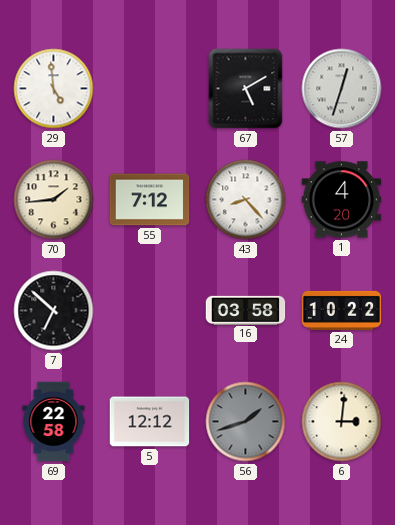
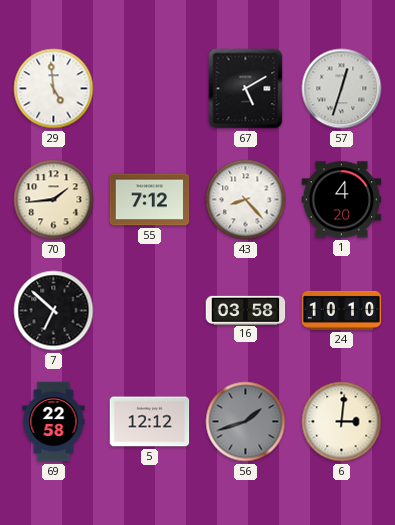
24: 10:22 -> 10:10
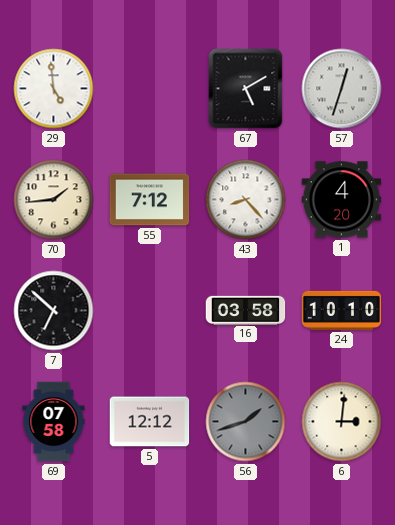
69: 22:58 -> 07:58
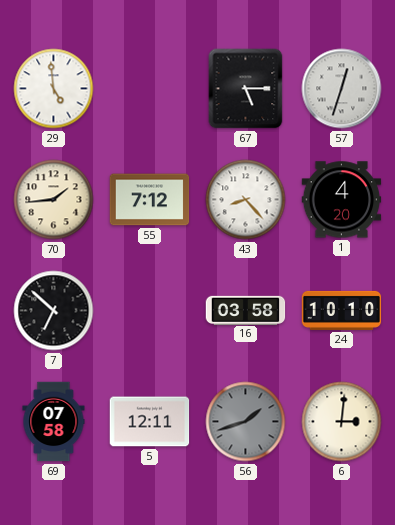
67: 5:10 -> 5:15
5: 12:12 -> 12:11
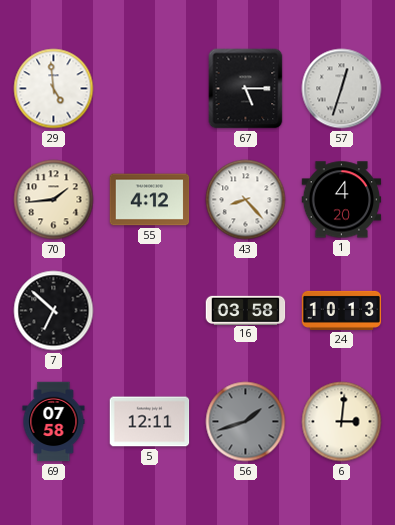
55: 7:12 -> 4:12
24: 10:10 -> 10:13
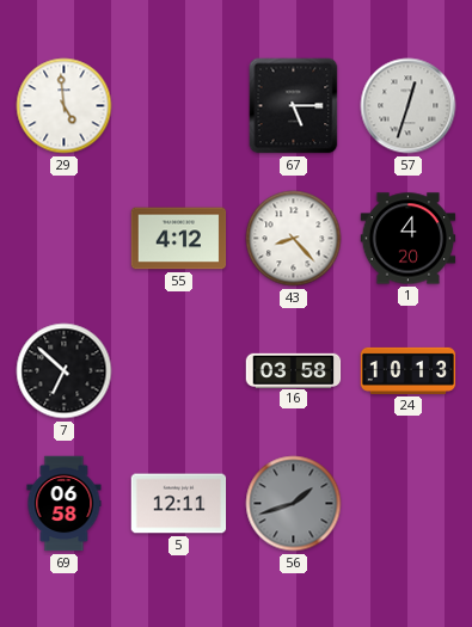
70: 1:44 -> none
69: 07:58 -> 06:58
6: 3:01 -> none
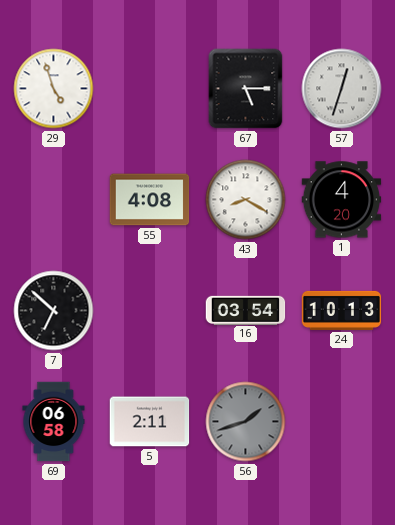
29: 4:59 -> 4:57
55: 4:12 -> 4:08
43: 8:23 -> 8:20
16: 03:58 -> 03:54
5: 12:11 -> 2:11
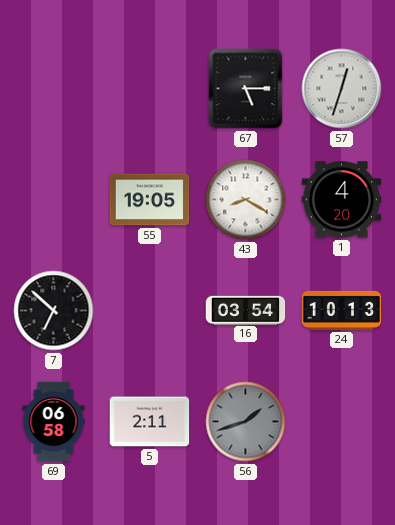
29: 4:57 -> none
55: 4:08 -> 19:05
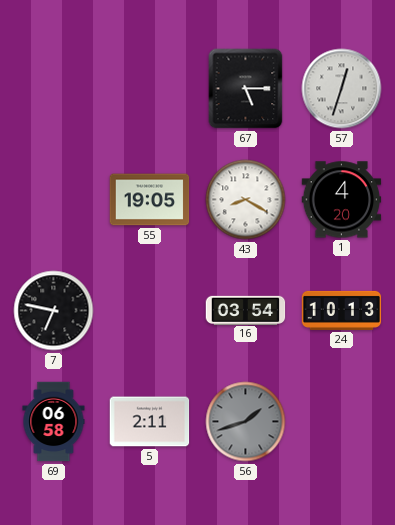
7: 6:52 -> 6:47
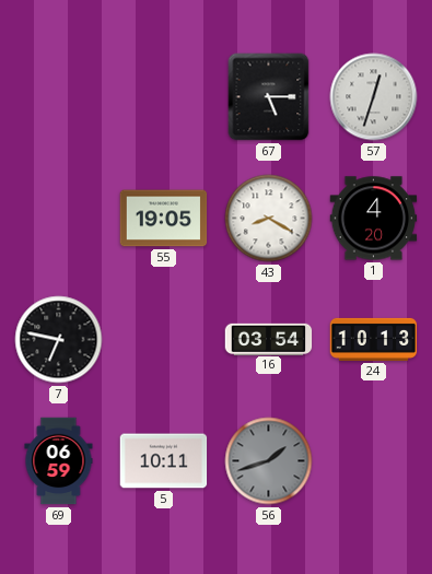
69: 06:58 -> 06:59
5: 2:11 -> 10:11
